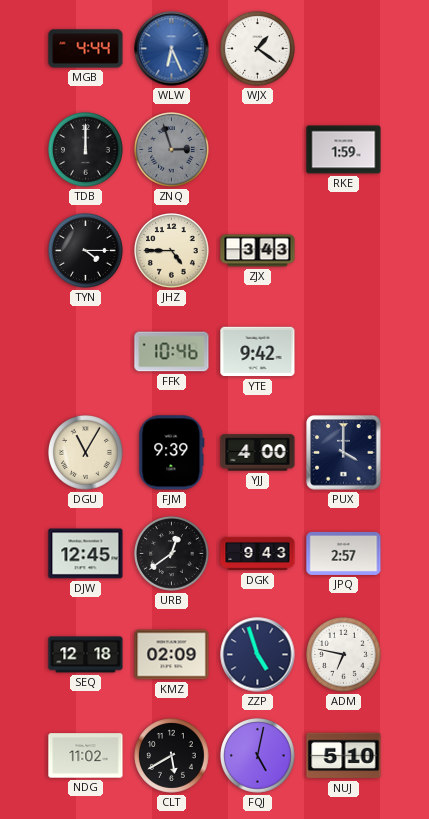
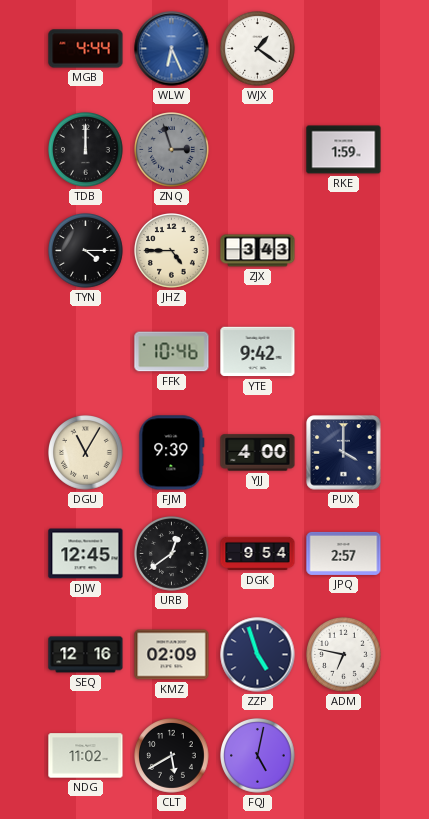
DGK: 9:43 -> 9:54
SEQ: 12:18 -> 12:16
NUJ: 5:10 -> none
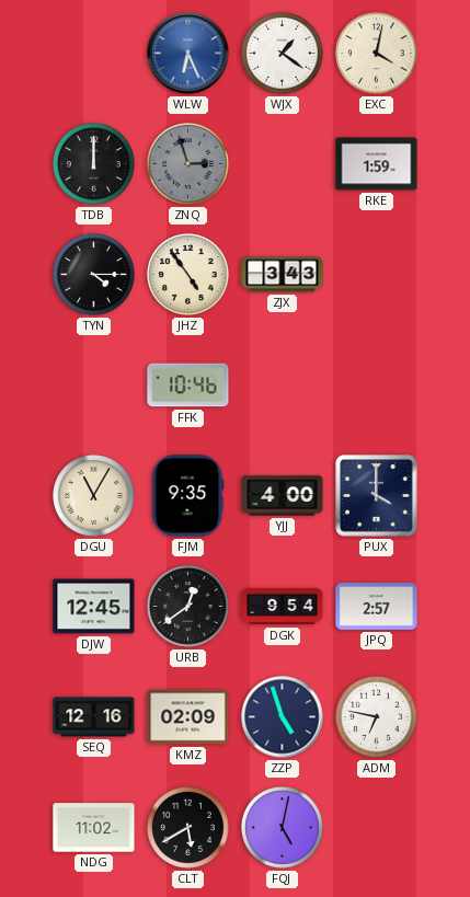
MGB: 4:44 -> none
EXC: none -> 4:02
JHZ: 4:45 -> 4:54
YTE: 9:42 -> none
FJM: 9:39 -> 9:35
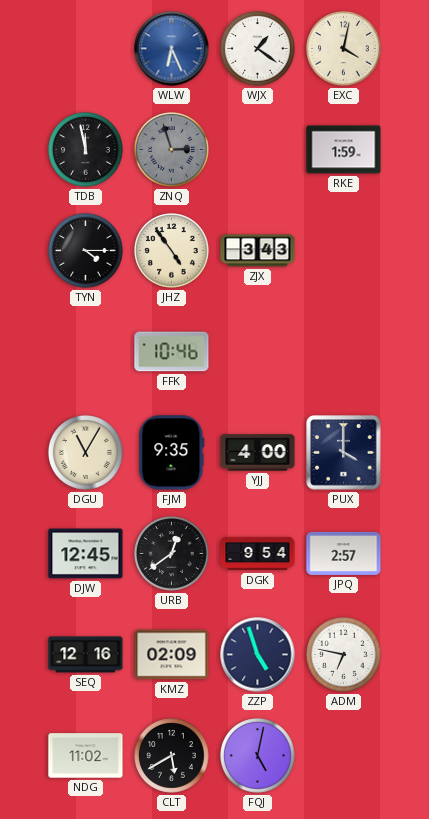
TDB: 12:00 -> 11:58
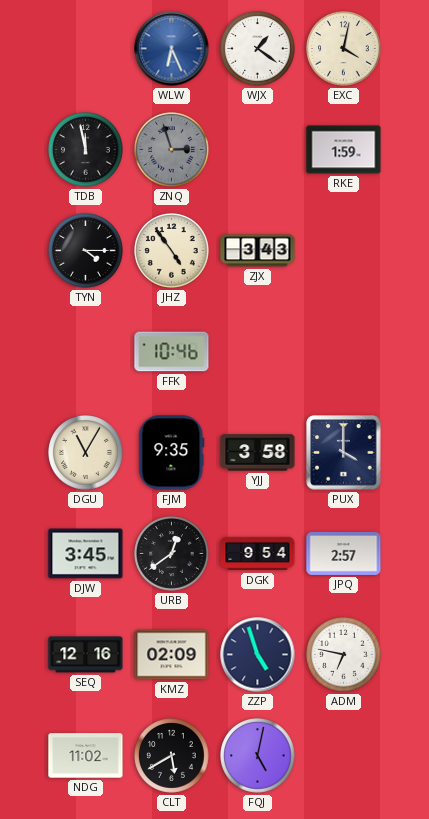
YJJ: 4:00 -> 3:58
DJW: 12:45 -> 3:45
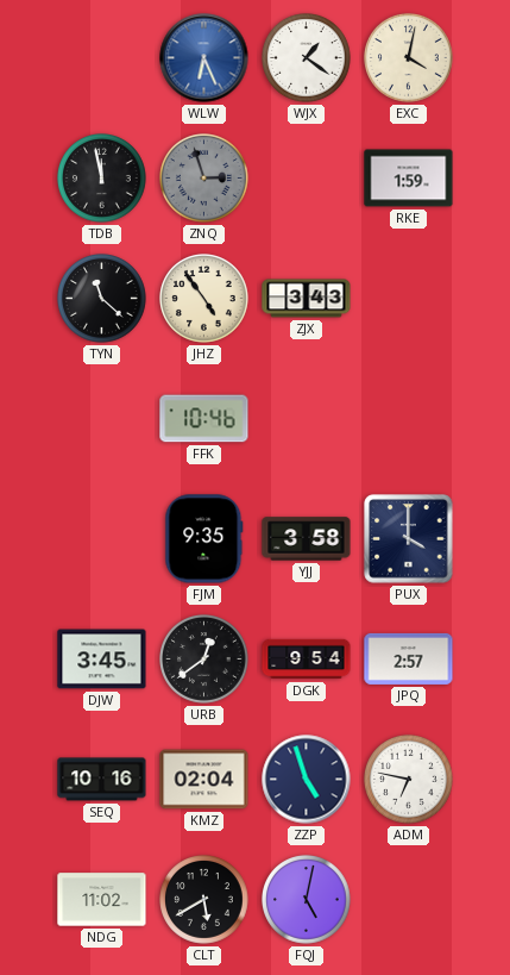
TYN: 4:15 -> 11:22
DGU: 11:05 -> none
SEQ: 12:16 -> 10:16
KMZ: 02:09 -> 02:04
